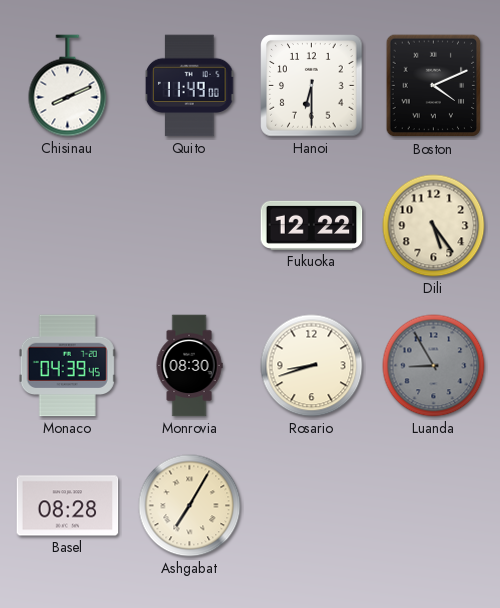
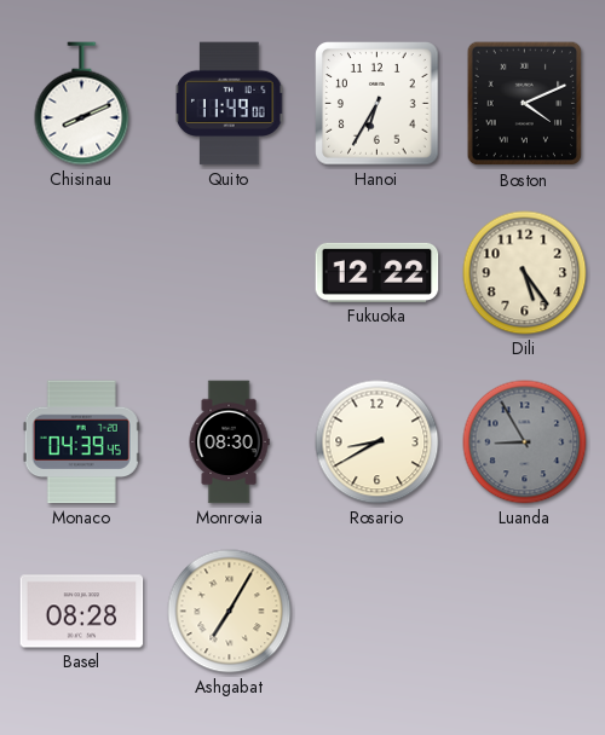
Hanoi: 6:30 -> 6:35
Rosario: 8:42 -> 8:40
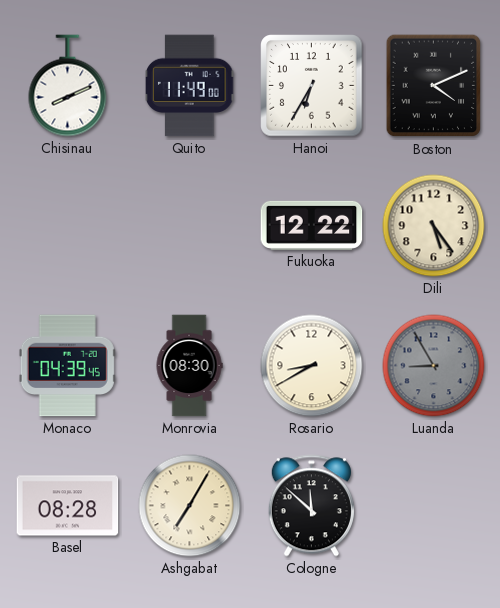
Cologne: none -> 11:52
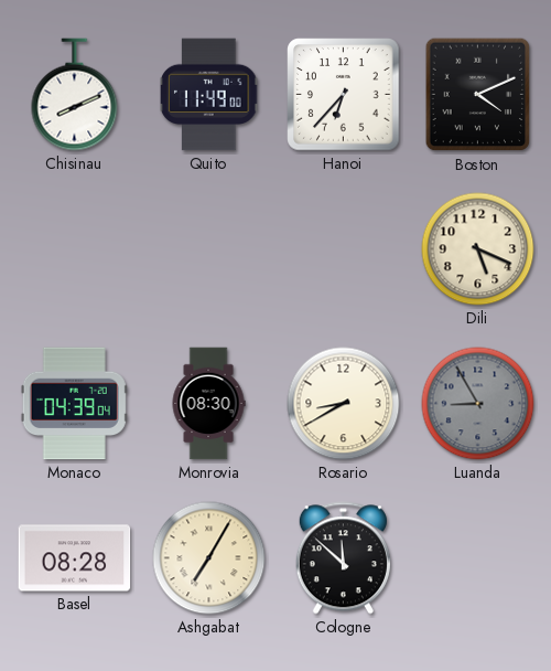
Hanoi: 6:35 -> 6:37
Fukuoka: 12:22 -> none
Dili: 5:24 -> 5:19
Monaco: 04:39:45 -> 04:39:04
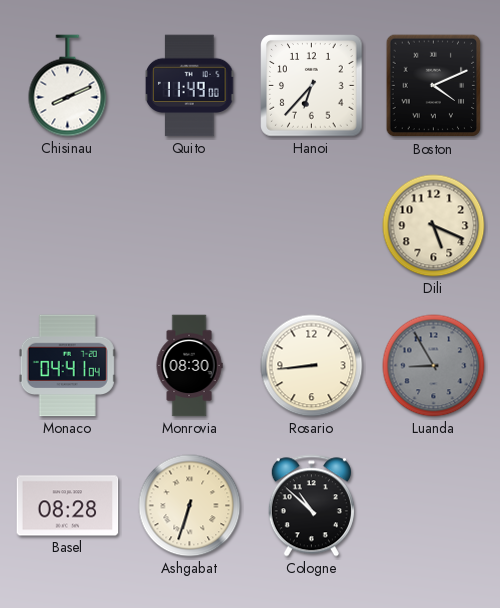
Monaco: 04:39 -> 04:41
Rosario: 8:40 -> 8:44
Ashgabat: 7:05 -> 6:33
Cologne: 11:52 -> 10:52
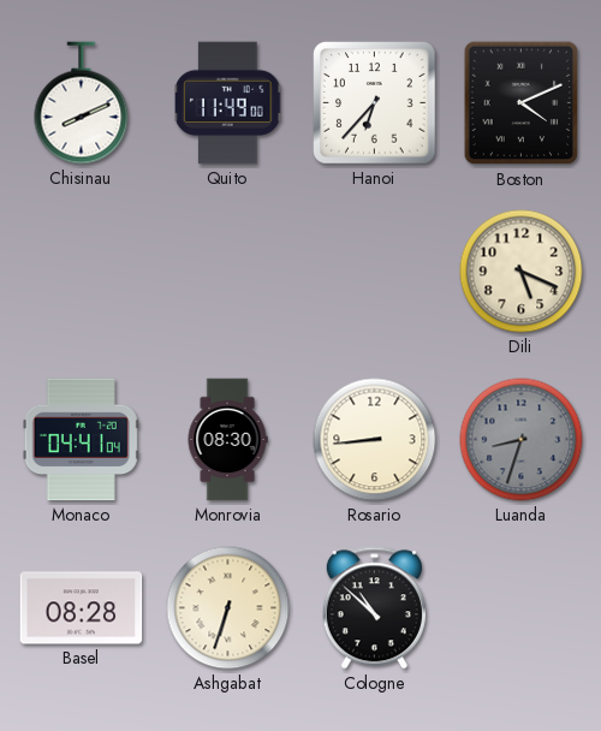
Luanda: 8:55 -> 8:33
